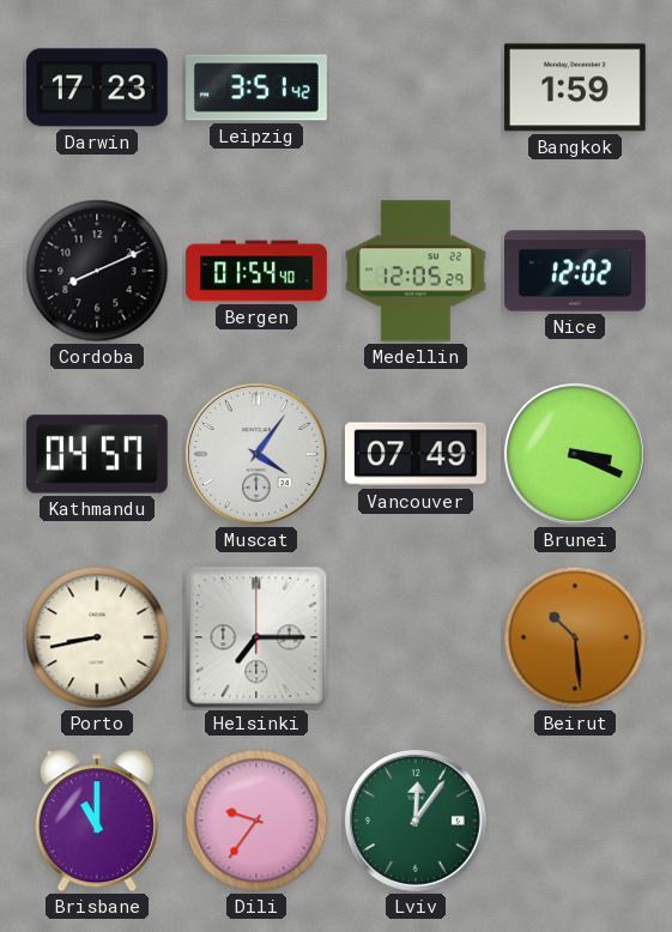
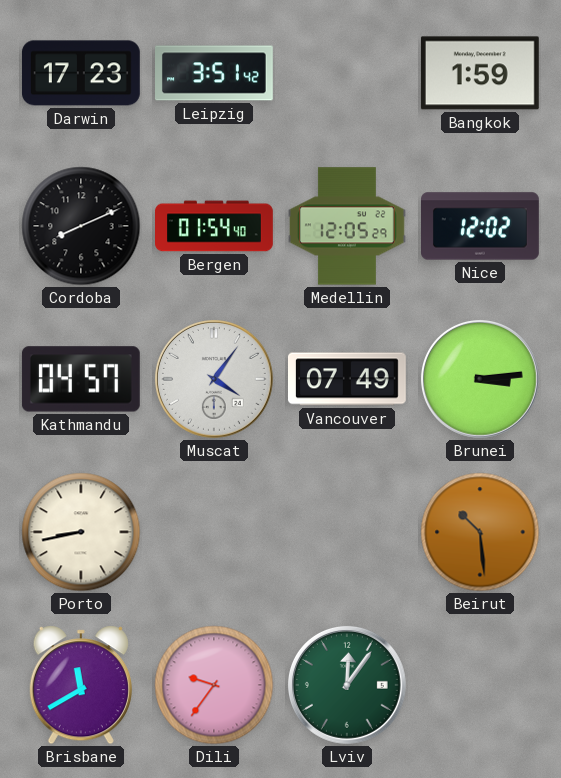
Brunei: 3:19 -> 3:14
Helsinki: 7:15 -> none
Brisbane: 11:00 -> 11:40
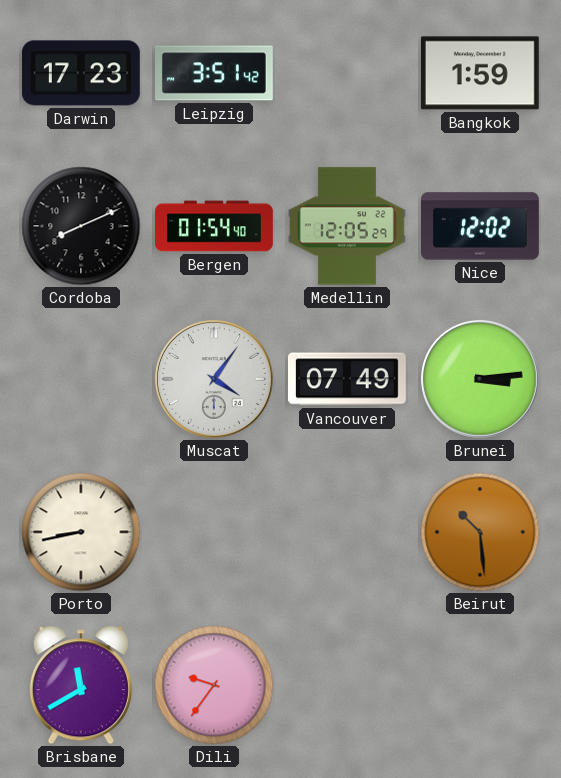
Kathmandu: 04:57 -> none
Lviv: 12:06 -> none
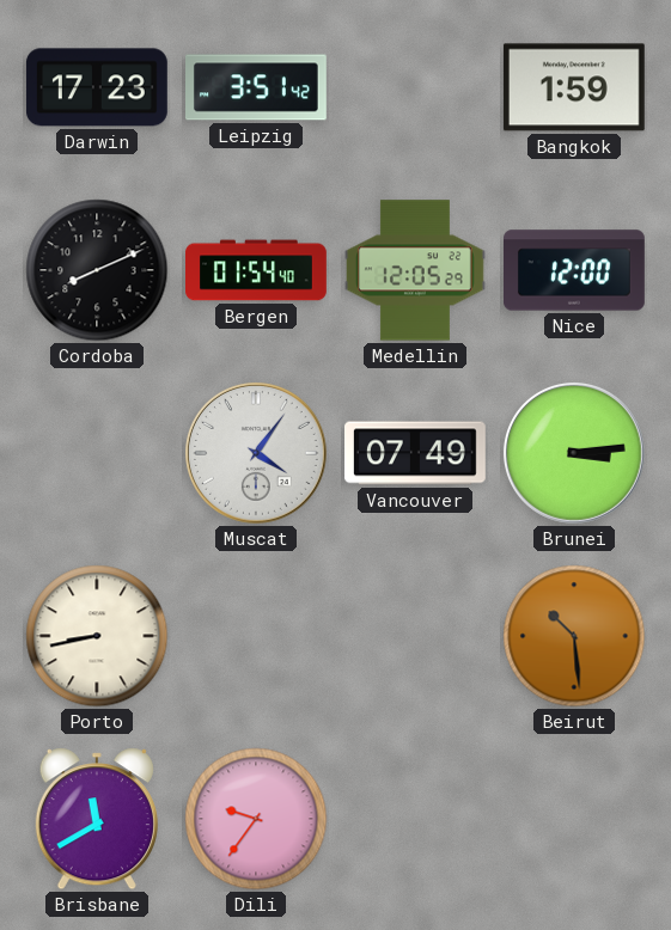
Nice: 12:02 -> 12:00
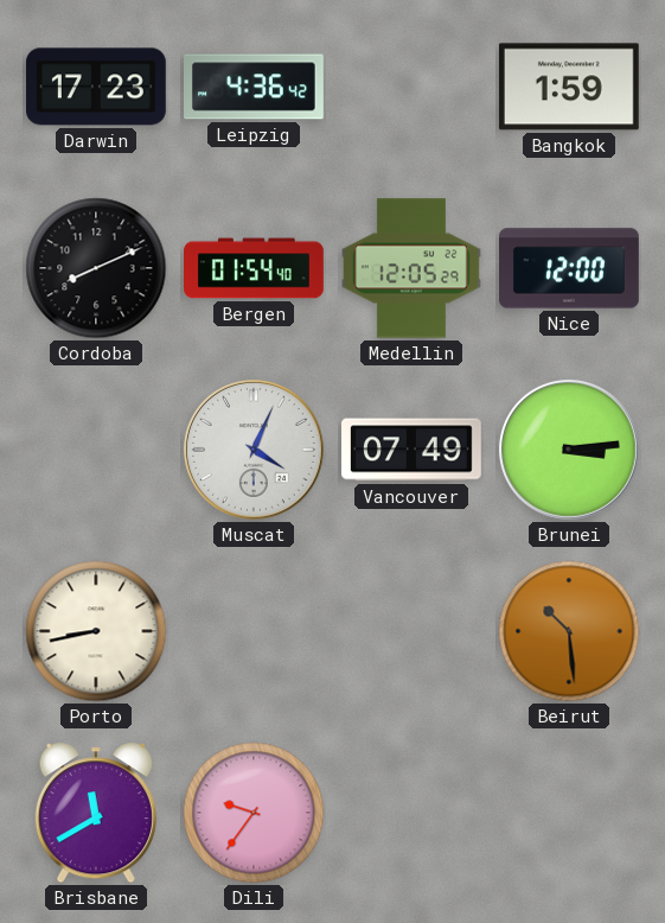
Leipzig: 3:51 -> 4:36
Muscat: 4:06 -> 4:04
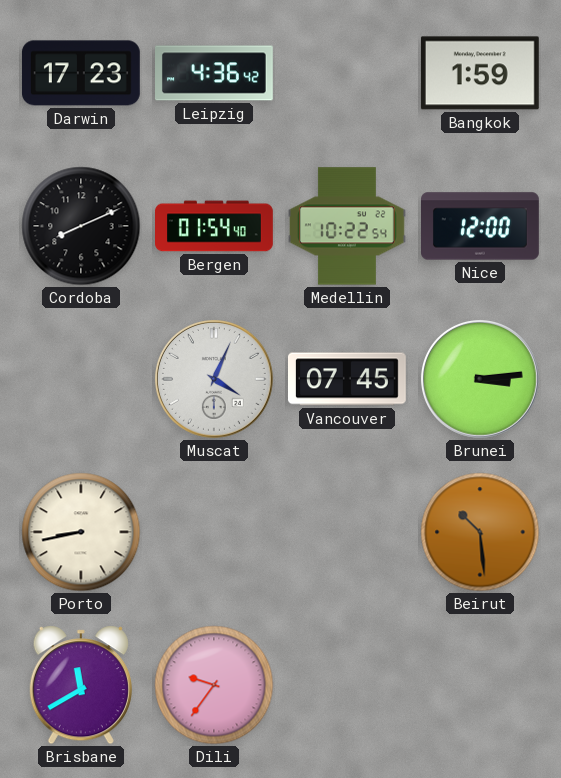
Medellin: 12:05 -> 10:22
Vancouver: 07:49 -> 07:45
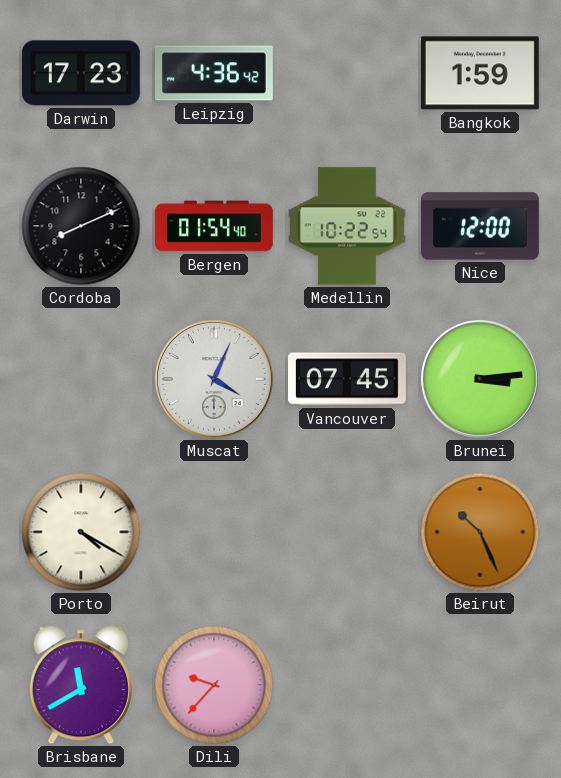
Porto: 8:43 -> 4:20
Beirut: 10:29 -> 10:26
Dili: 9:36 -> 9:37
